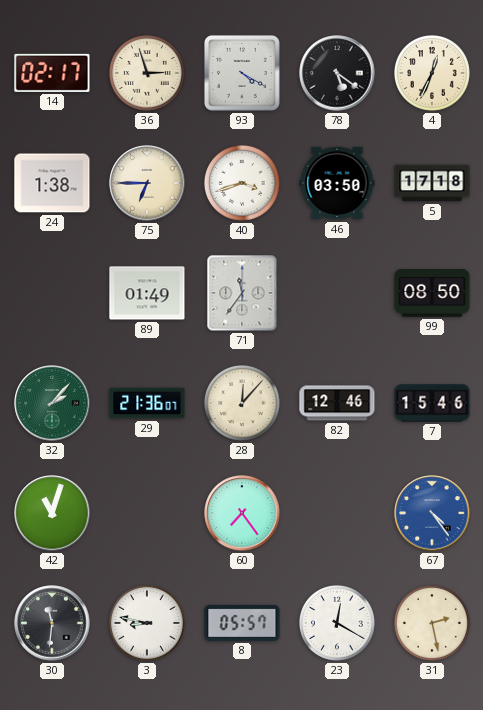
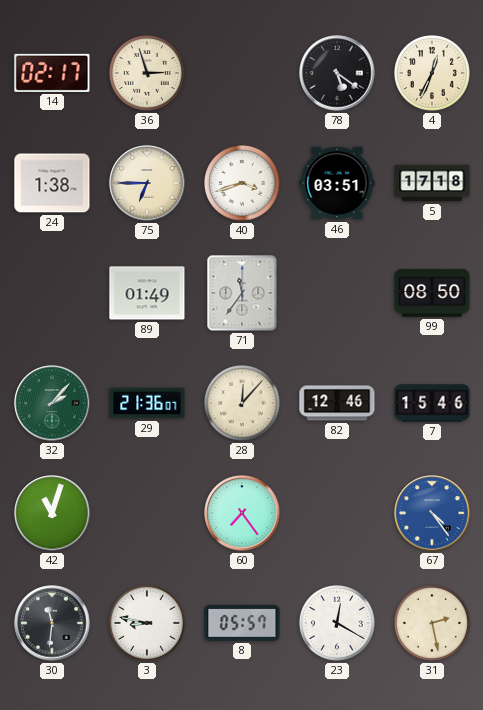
93: 4:20 -> none
46: 03:50 -> 03:51
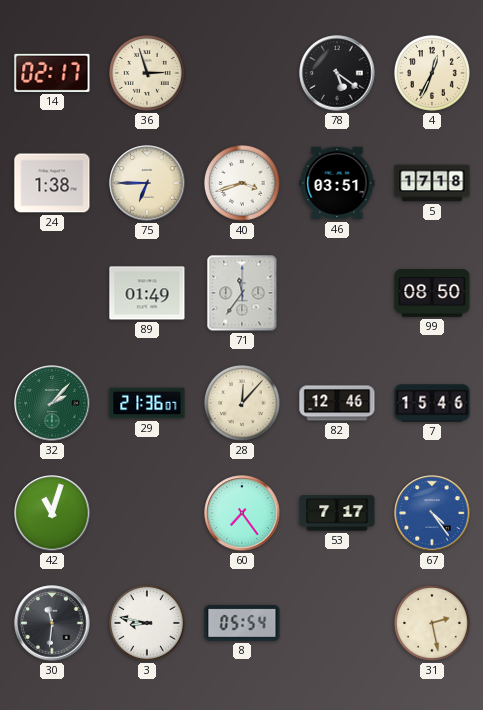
53: none -> 7:17
8: 05:57 -> 05:54
23: 12:20 -> none
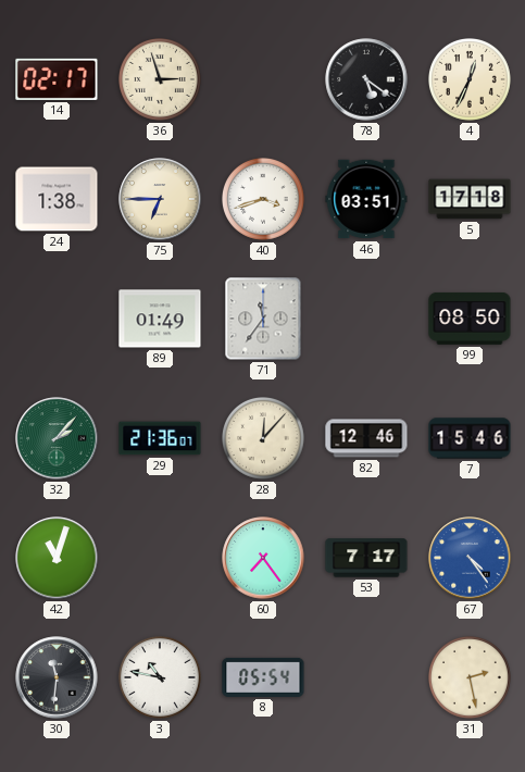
3: 8:47 -> 10:47
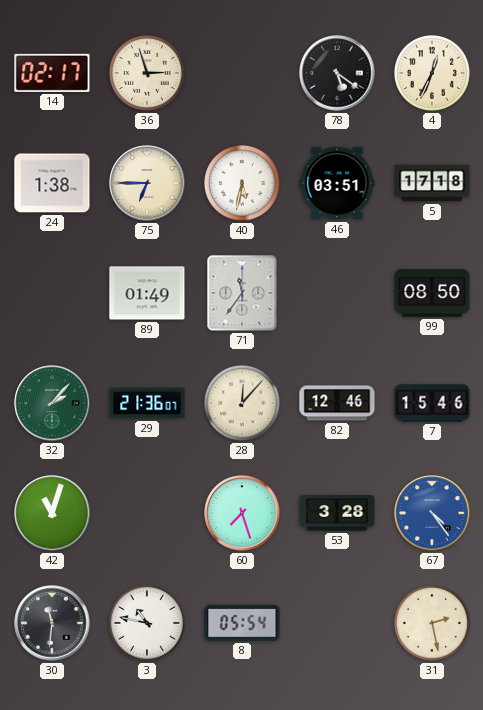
40: 3:42 -> 5:32
60: 7:24 -> 7:27
53: 7:17 -> 3:28
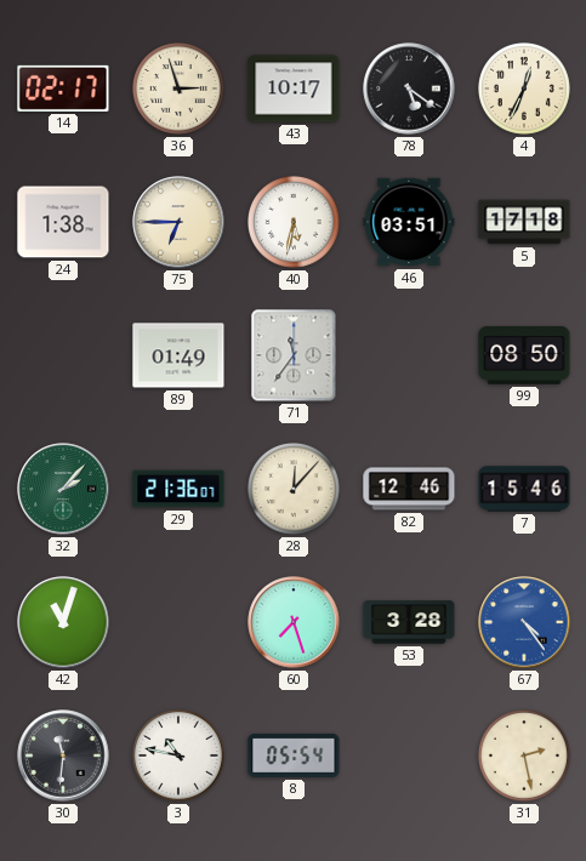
43: none -> 10:17
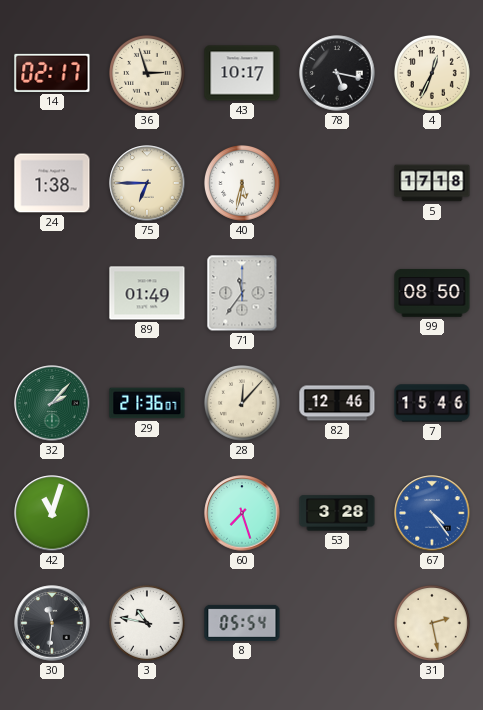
78: 5:21 -> 5:17
46: 03:51 -> none
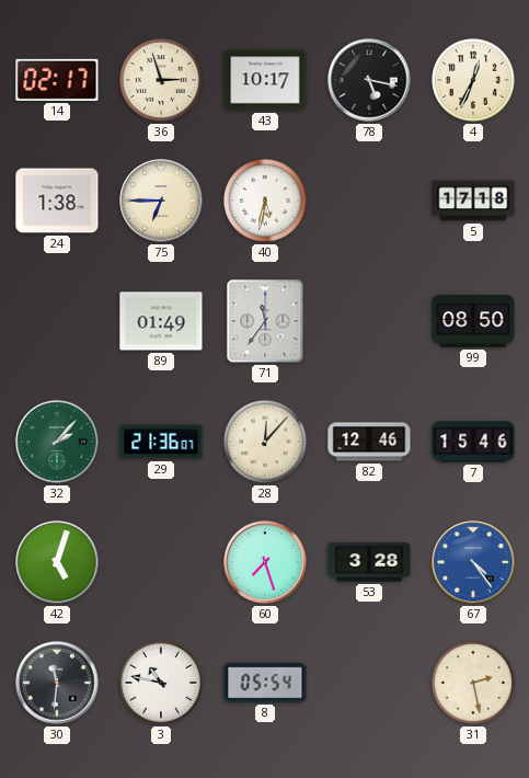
42: 11:03 -> 5:03
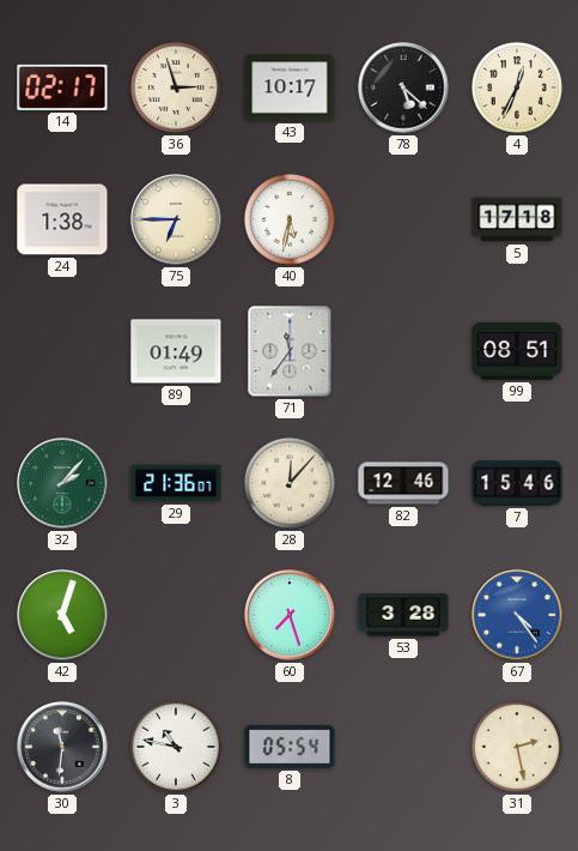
78: 5:17 -> 5:22
99: 08:50 -> 08:51
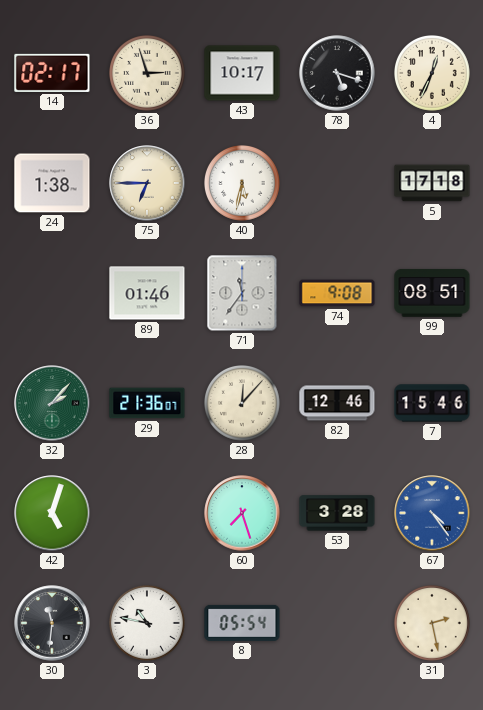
78: 5:22 -> 5:18
89: 01:49 -> 01:46
74: none -> 9:08
